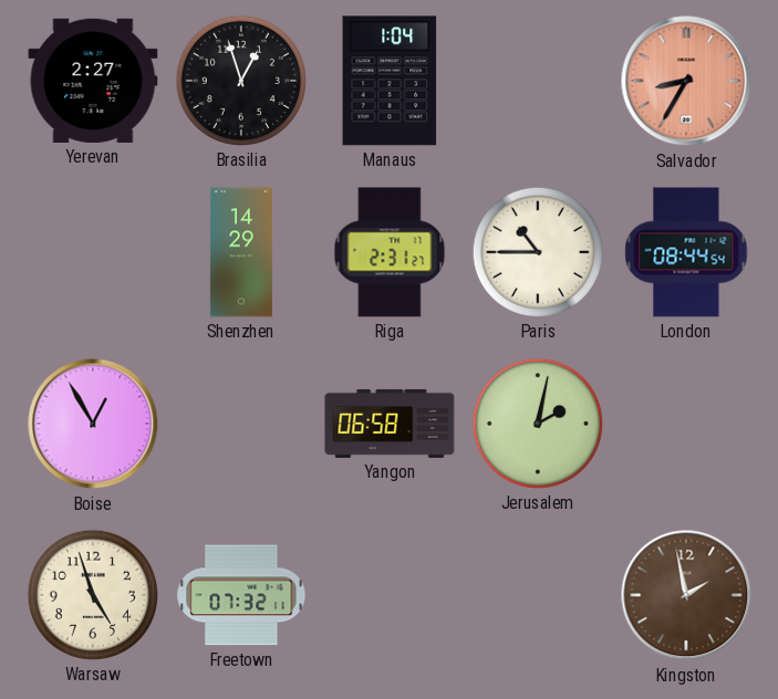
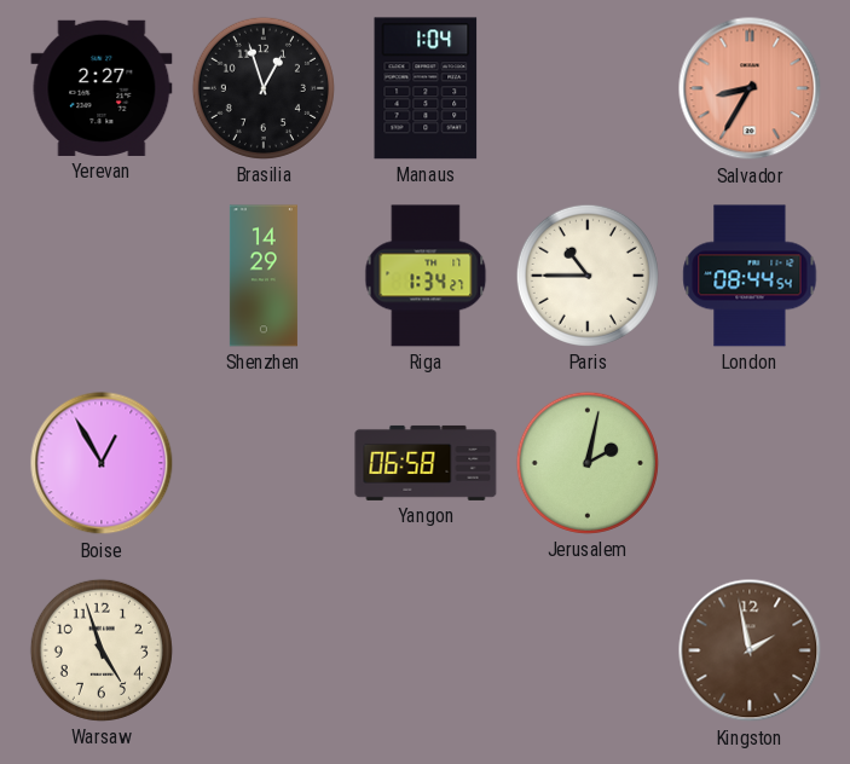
Riga: 2:31 -> 1:34
Freetown: 07:32 -> none
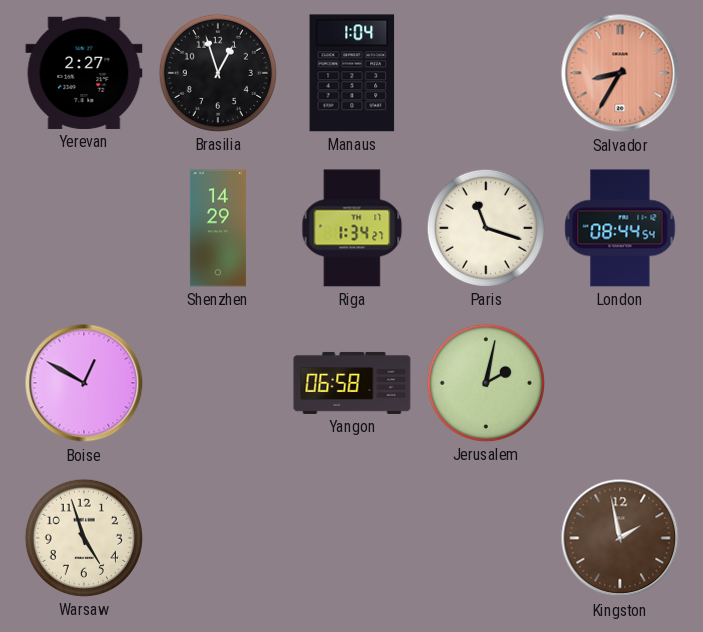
Paris: 10:45 -> 11:18
Boise: 12:55 -> 12:50
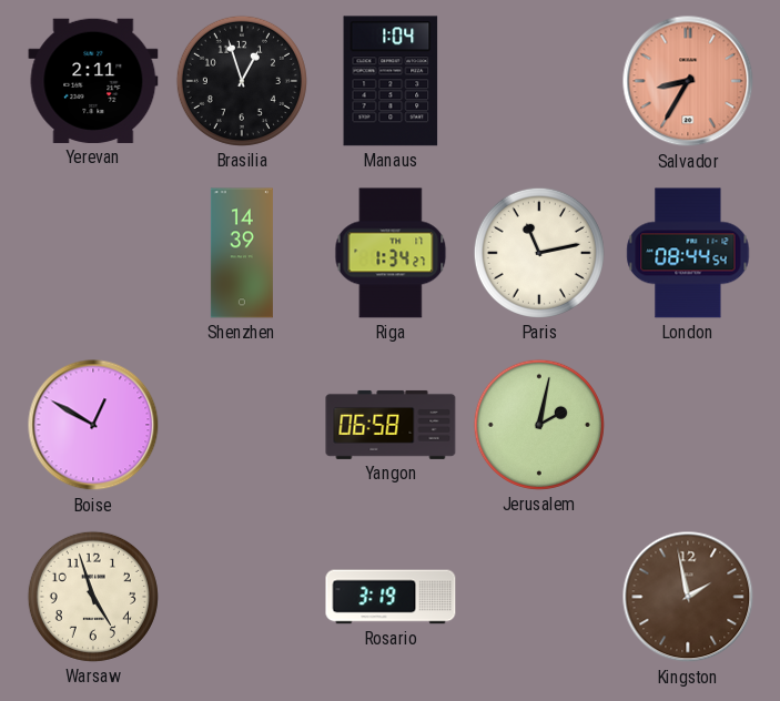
Yerevan: 2:27 -> 2:11
Shenzhen: 14:29 -> 14:39
Paris: 11:18 -> 11:13
Rosario: none -> 3:19
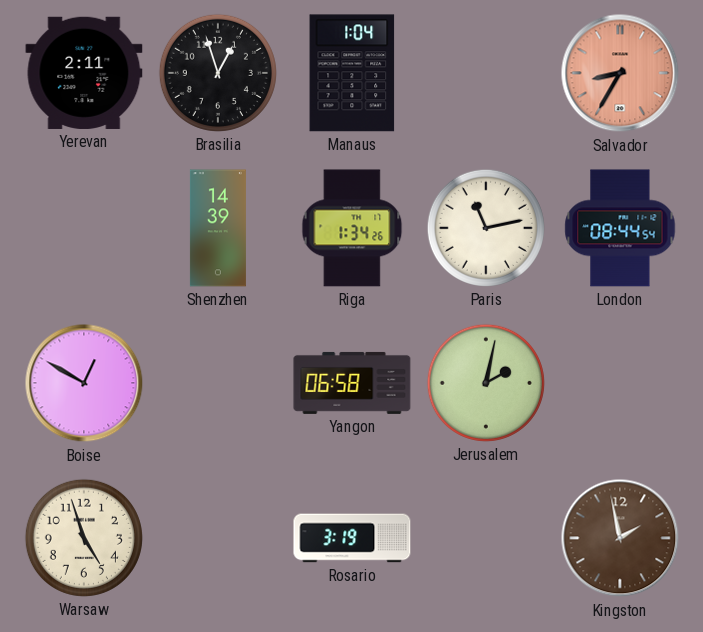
Riga: 1:34:27 -> 1:34:26
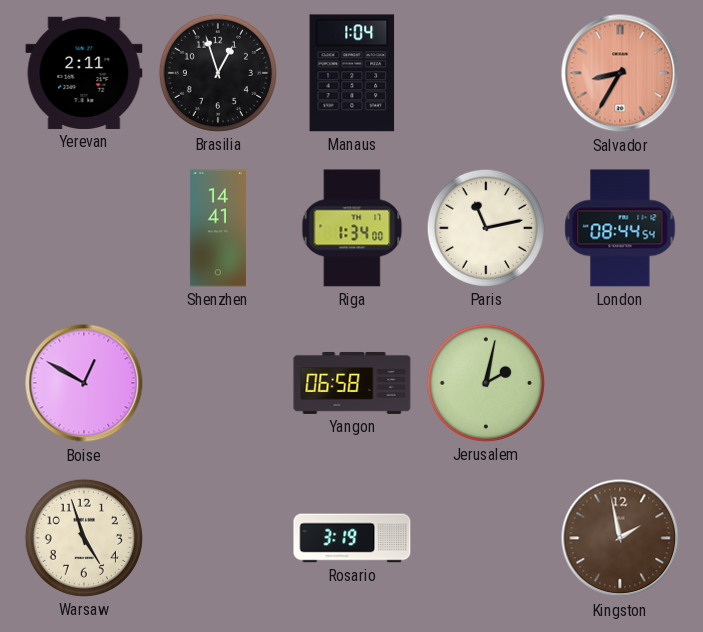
Shenzhen: 14:39 -> 14:41
Riga: 1:34:26 -> 1:34:00
